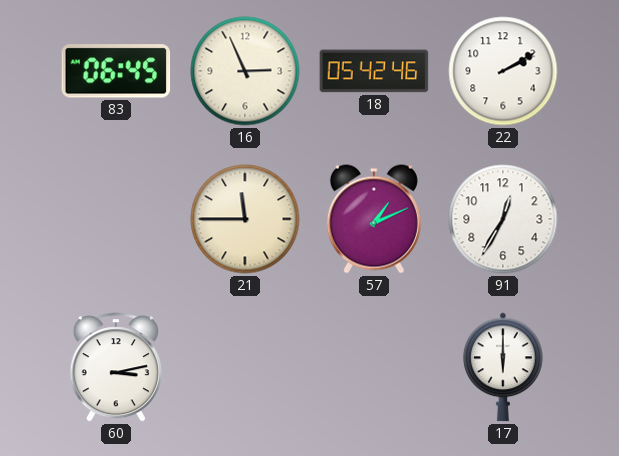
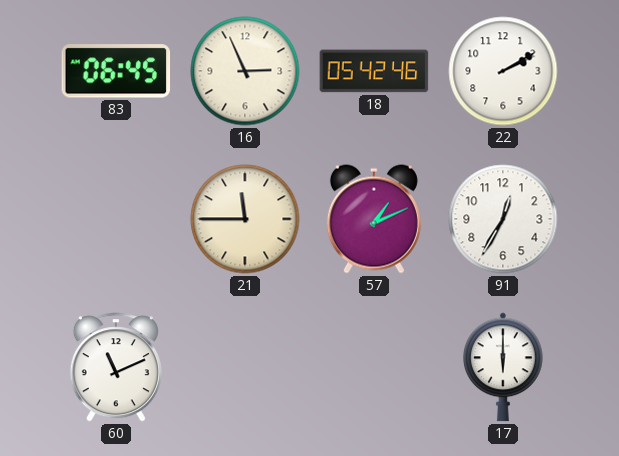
60: 3:13 -> 11:11
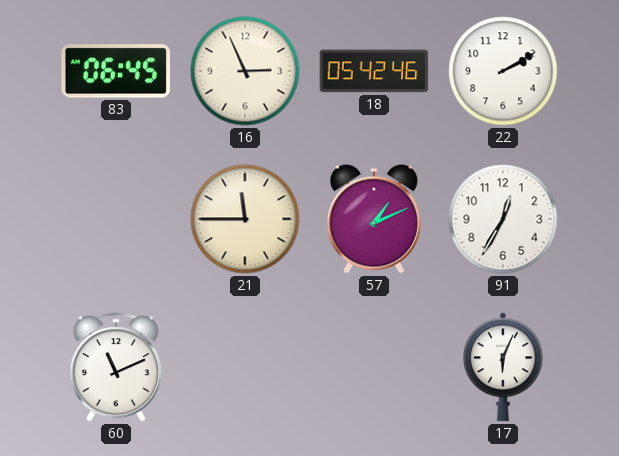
17: 6:00 -> 6:04
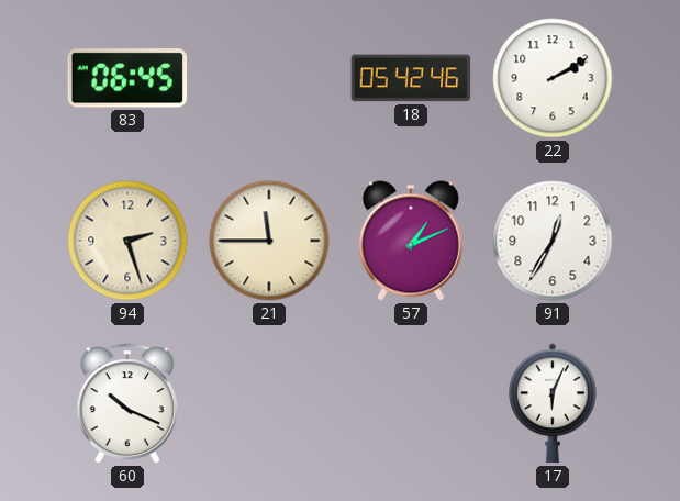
16: 2:56 -> none
94: none -> 2:27
60: 11:11 -> 10:19
